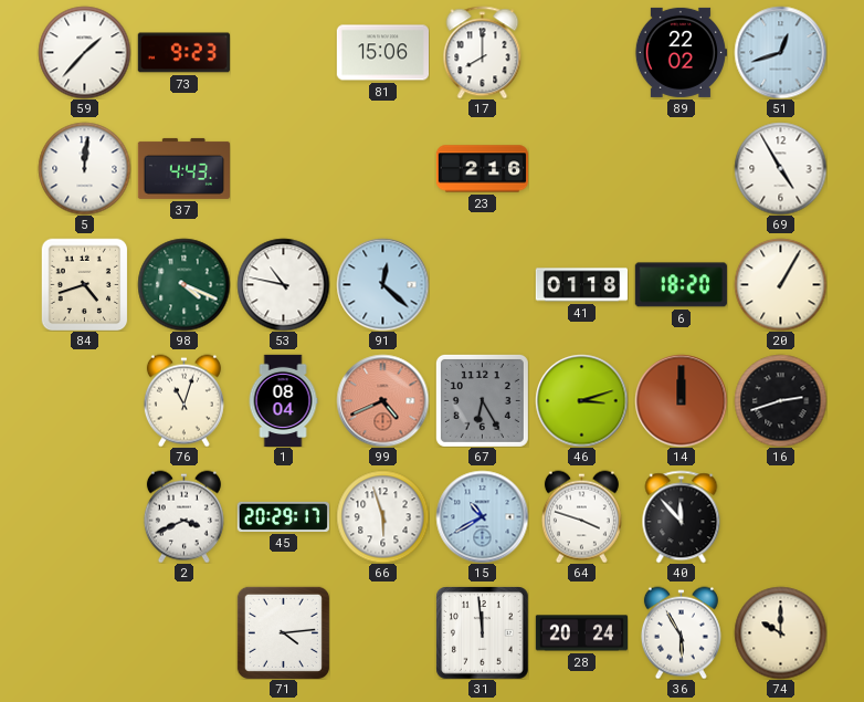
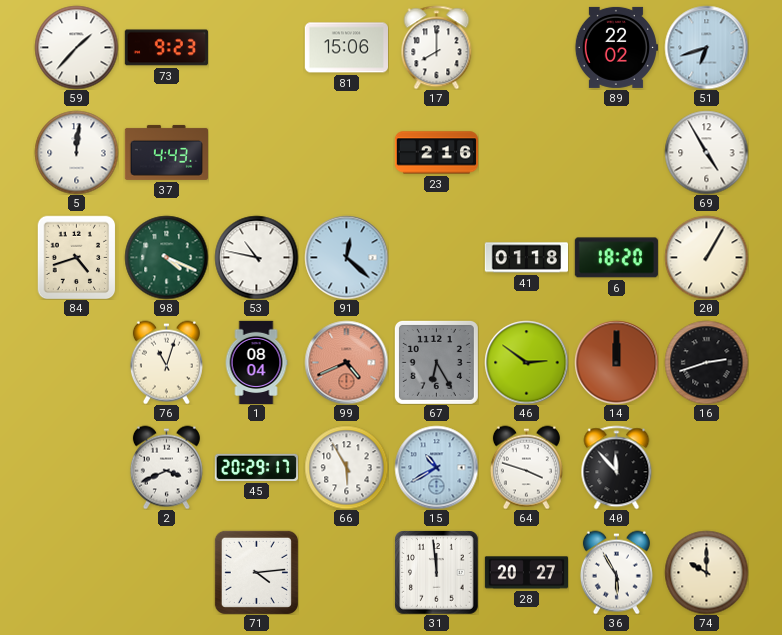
51: 12:42 -> 6:42
46: 3:12 -> 2:51
66: 5:57 -> 5:55
28: 20:24 -> 20:27
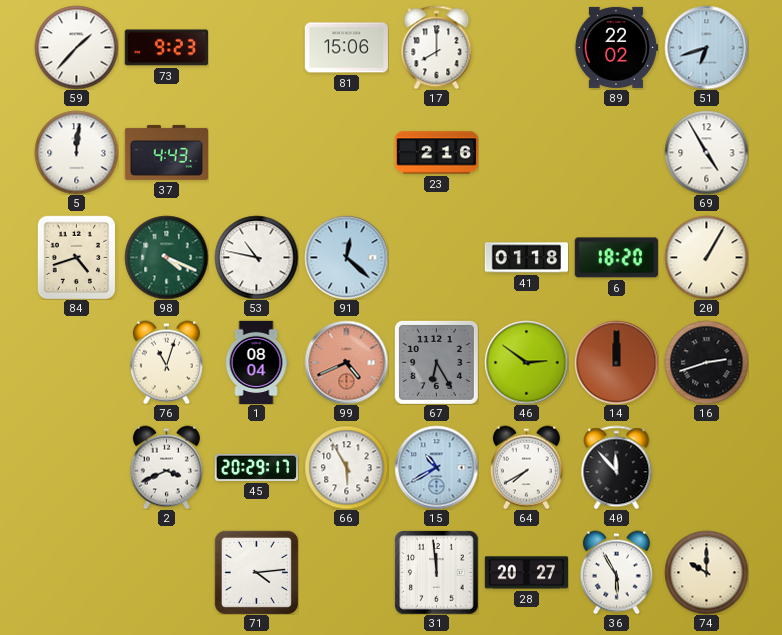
64: 3:48 -> 7:40
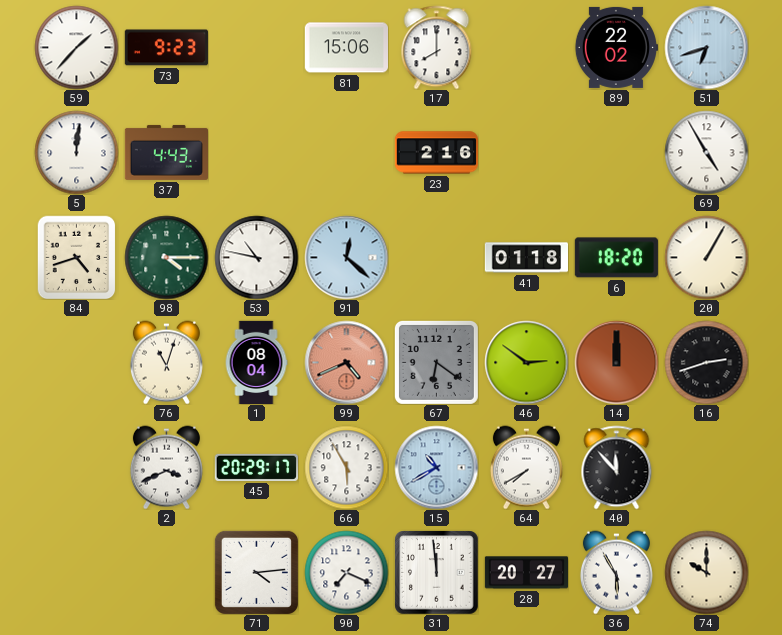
98: 4:19 -> 4:15
67: 6:25 -> 6:21
90: none -> 7:19
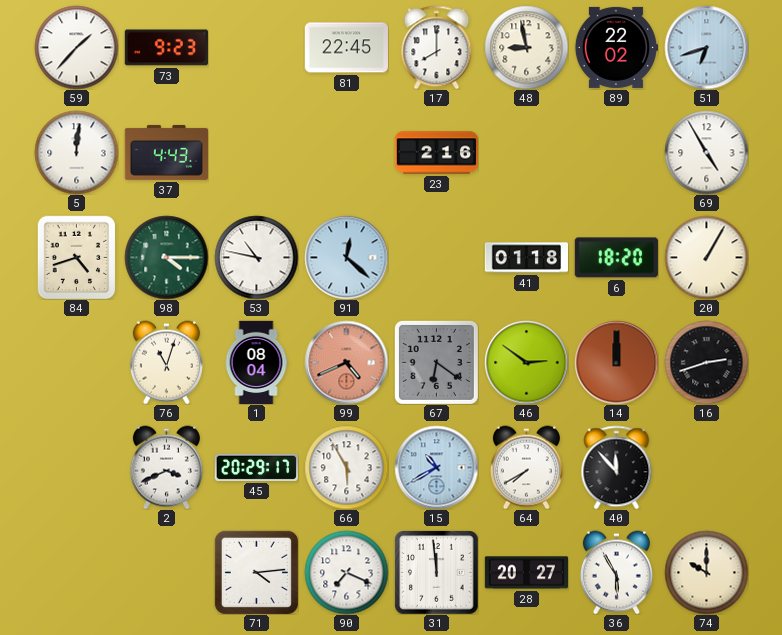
81: 15:06 -> 22:45
48: none -> 8:58
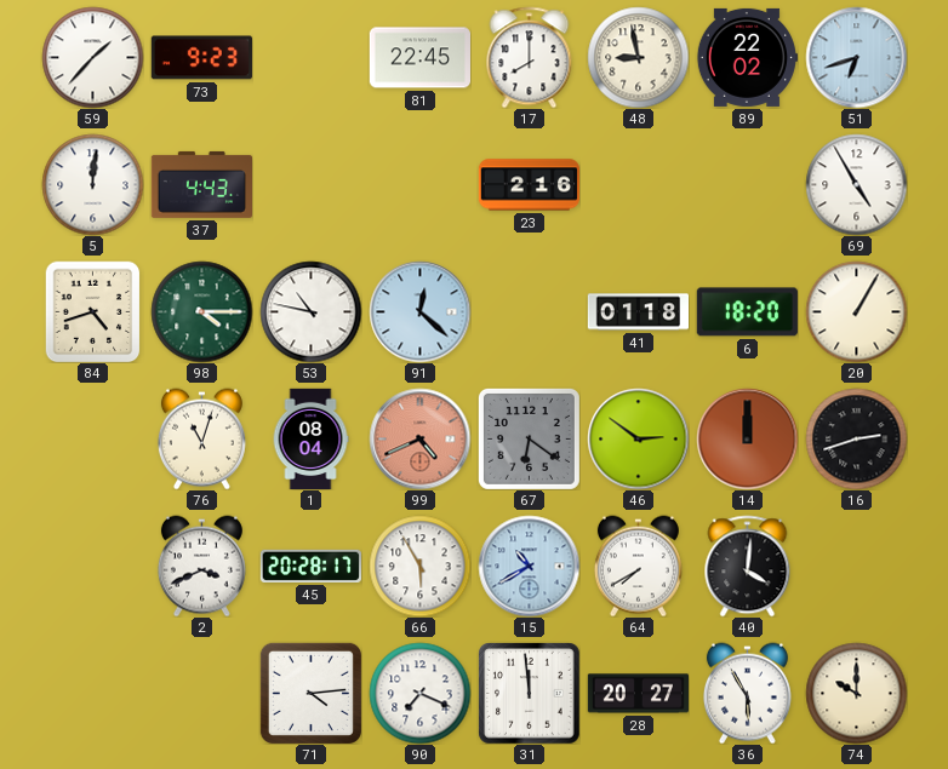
45: 20:29 -> 20:28
40: 11:53 -> 4:01
